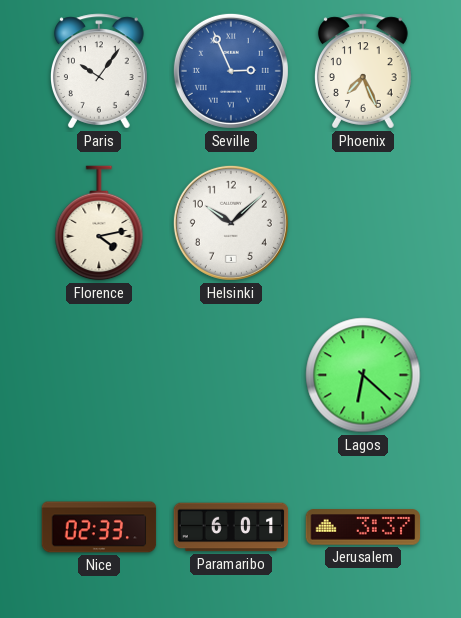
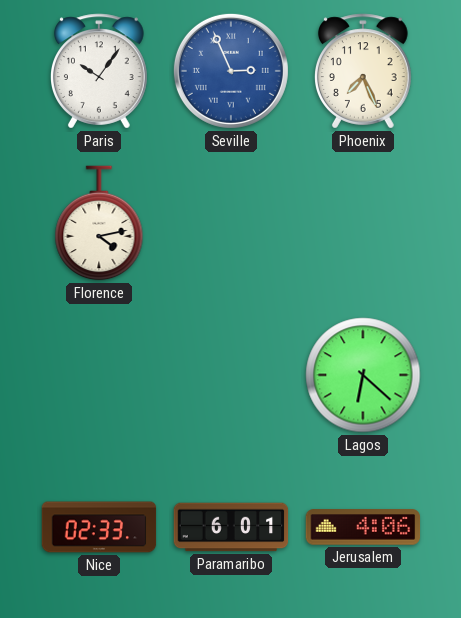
Helsinki: 10:08 -> none
Jerusalem: 3:37 -> 4:06
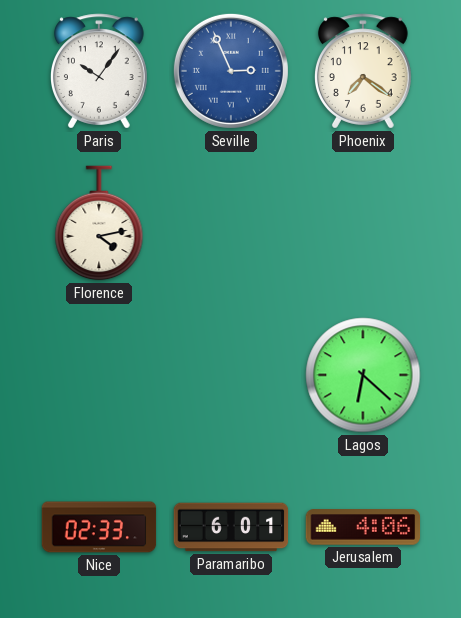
Phoenix: 7:26 -> 7:21
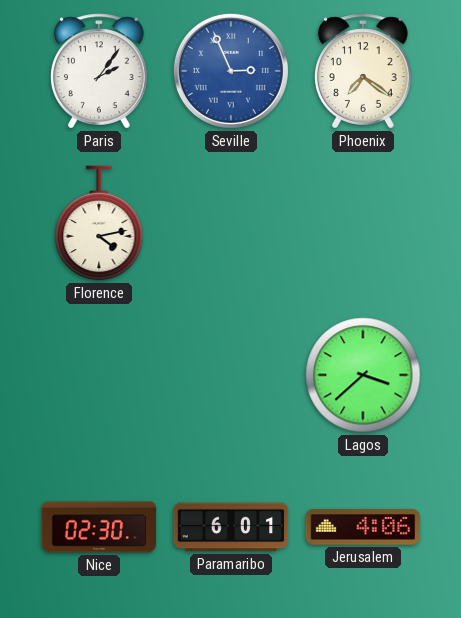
Paris: 10:06 -> 2:06
Lagos: 6:22 -> 3:38
Nice: 02:33 -> 02:30
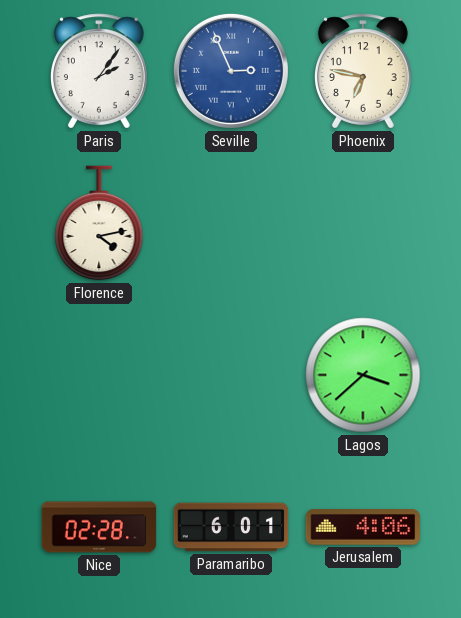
Phoenix: 7:21 -> 6:47
Nice: 02:30 -> 02:28
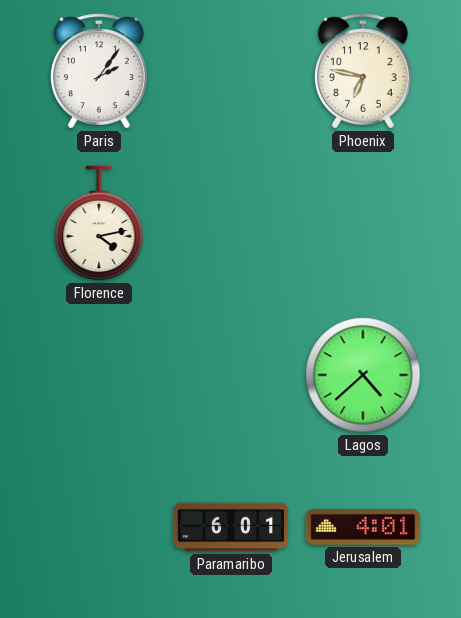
Seville: 2:56 -> none
Lagos: 3:38 -> 4:38
Nice: 02:28 -> none
Jerusalem: 4:06 -> 4:01
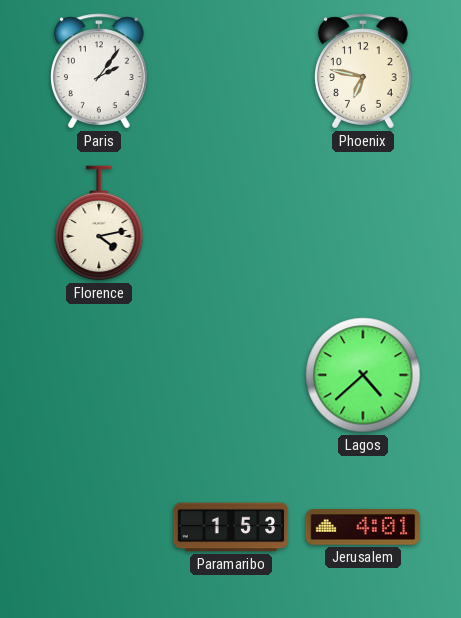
Paramaribo: 6:01 -> 1:53
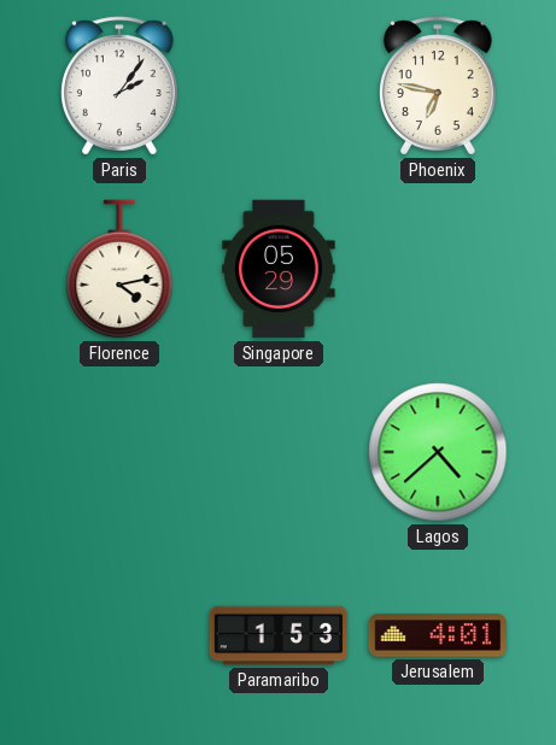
Singapore: none -> 05:29
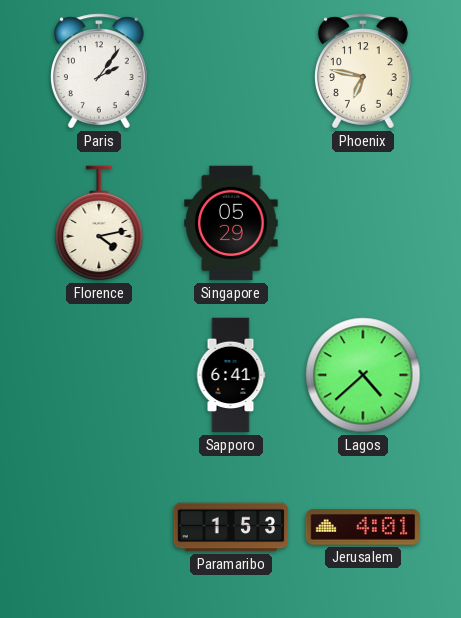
Sapporo: none -> 6:41
